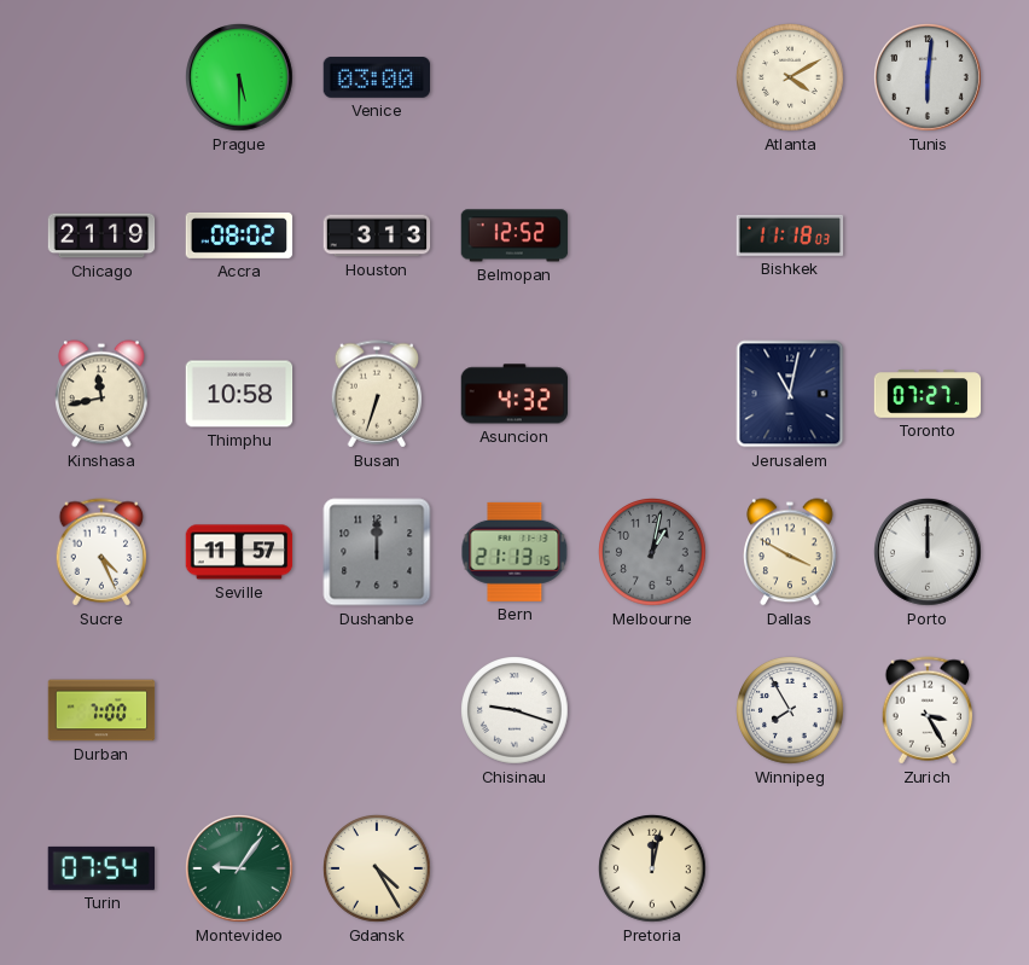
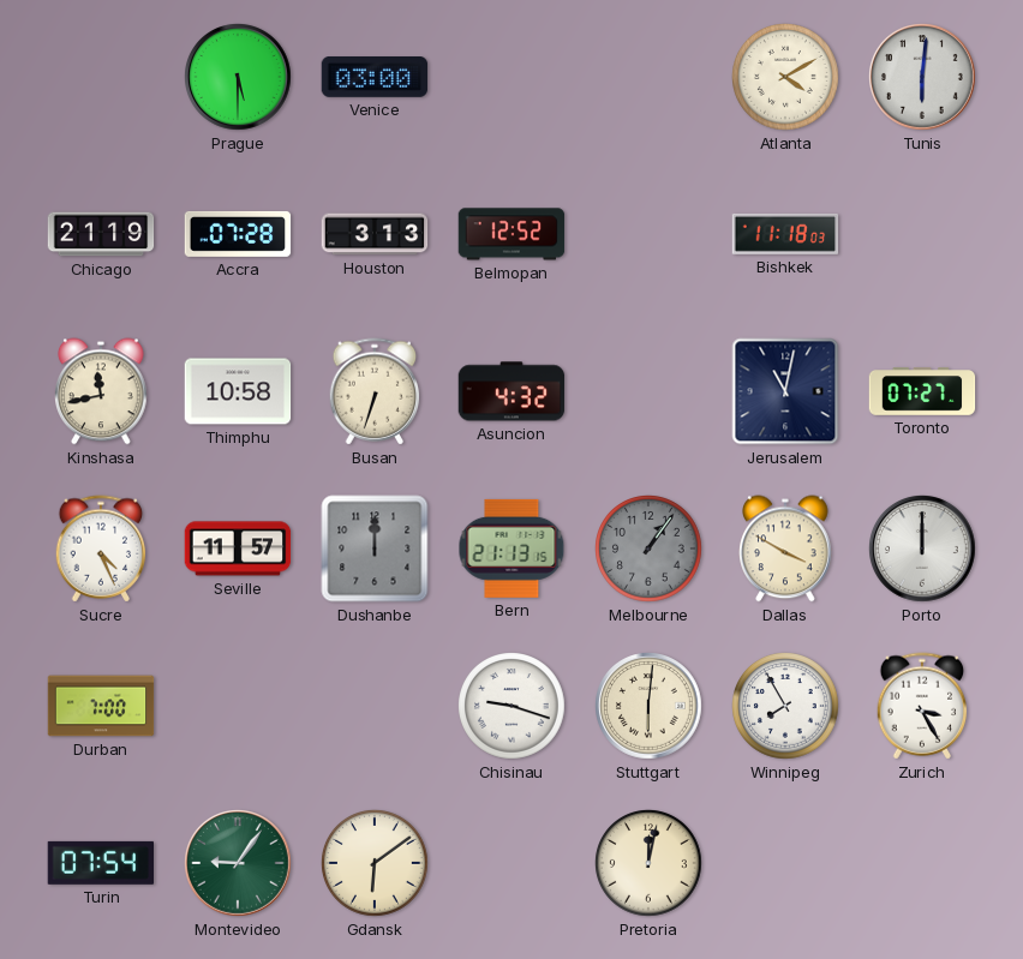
Accra: 08:02 -> 07:28
Melbourne: 1:02 -> 1:06
Stuttgart: none -> 6:01
Gdansk: 4:25 -> 6:09
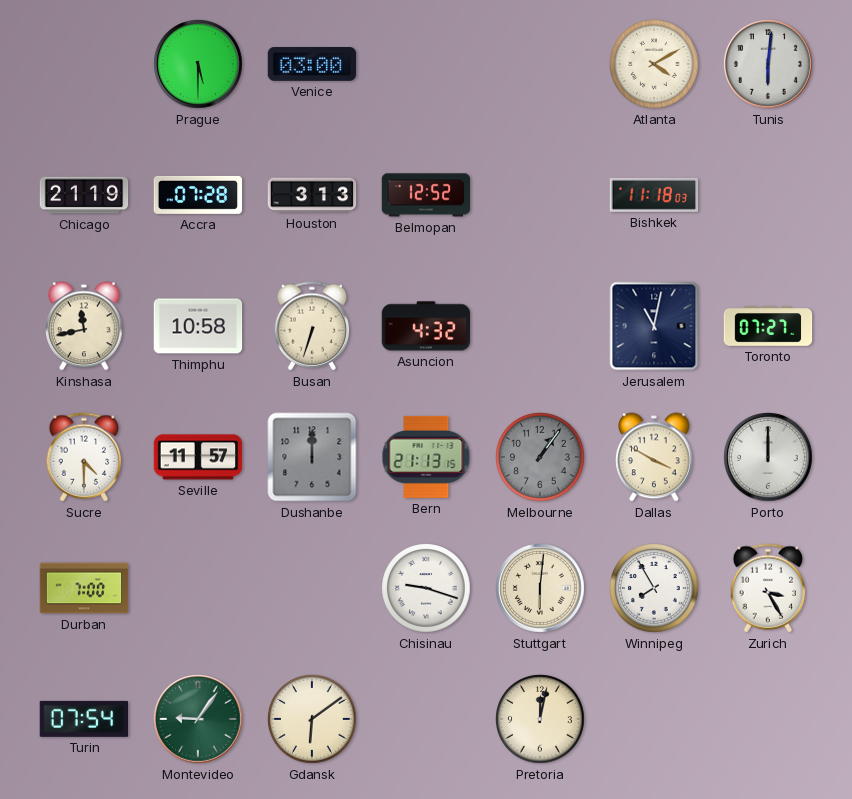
Sucre: 4:26 -> 4:30
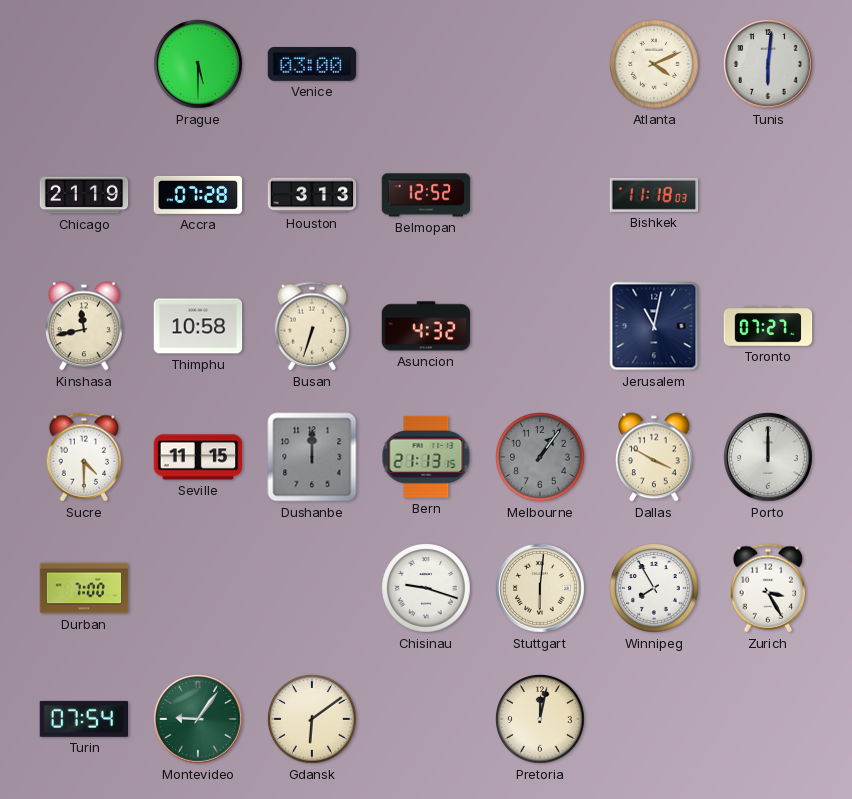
Atlanta: 4:10 -> 4:11
Seville: 11:57 -> 11:15
